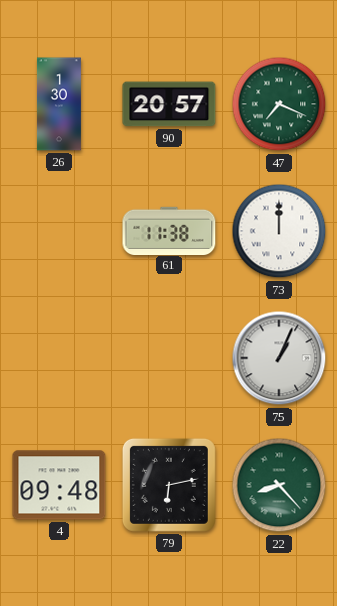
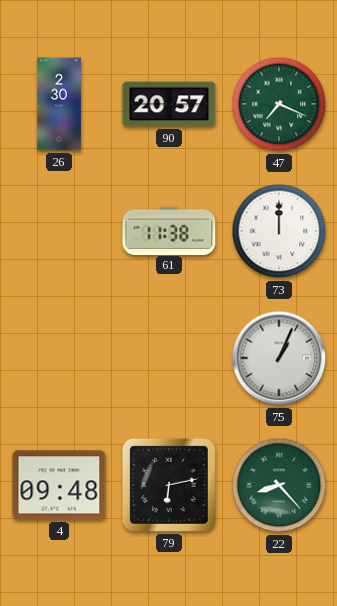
26: 1:30 -> 2:30
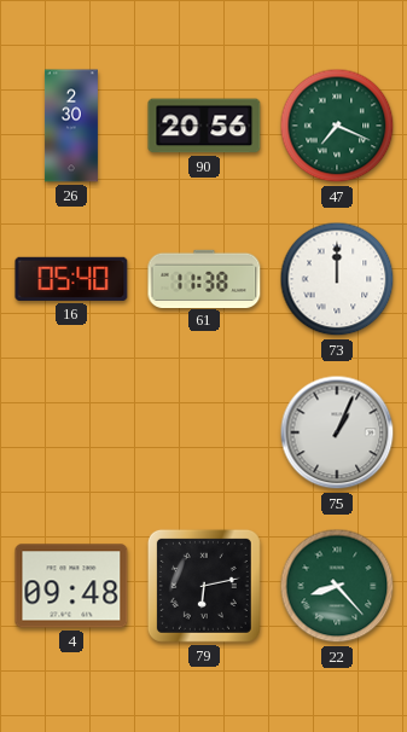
90: 20:57 -> 20:56
16: none -> 05:40
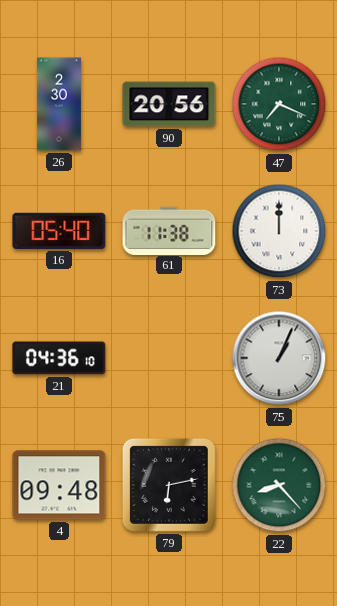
21: none -> 04:36
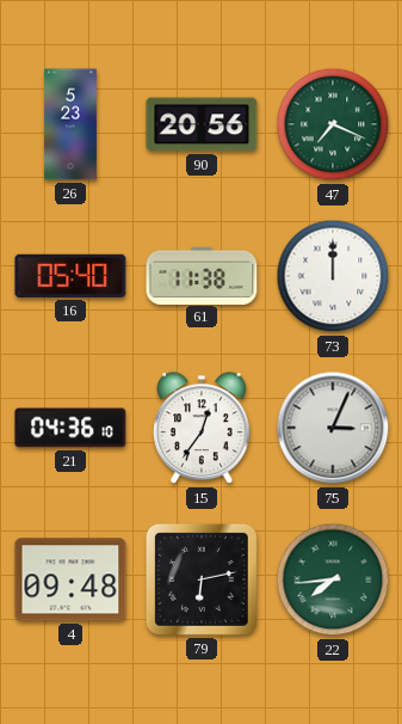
26: 2:30 -> 5:23
15: none -> 12:36
75: 1:04 -> 3:04
22: 8:23 -> 7:44
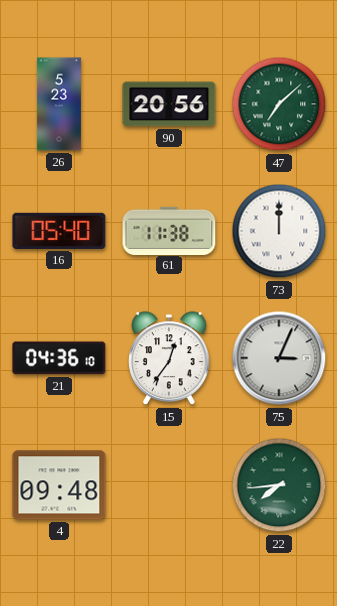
47: 7:19 -> 7:08
79: 6:13 -> none
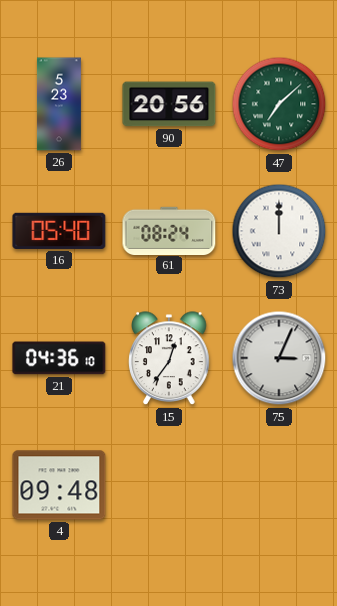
61: 11:38 -> 08:24
22: 7:44 -> none
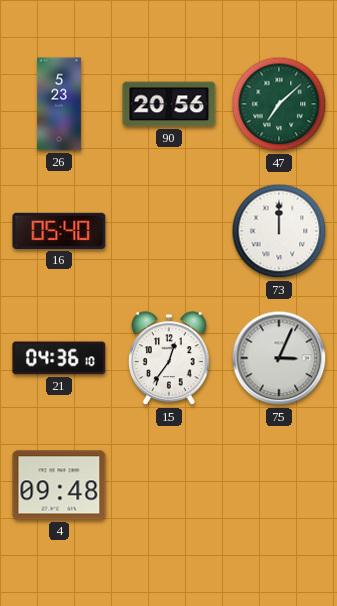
61: 08:24 -> none
